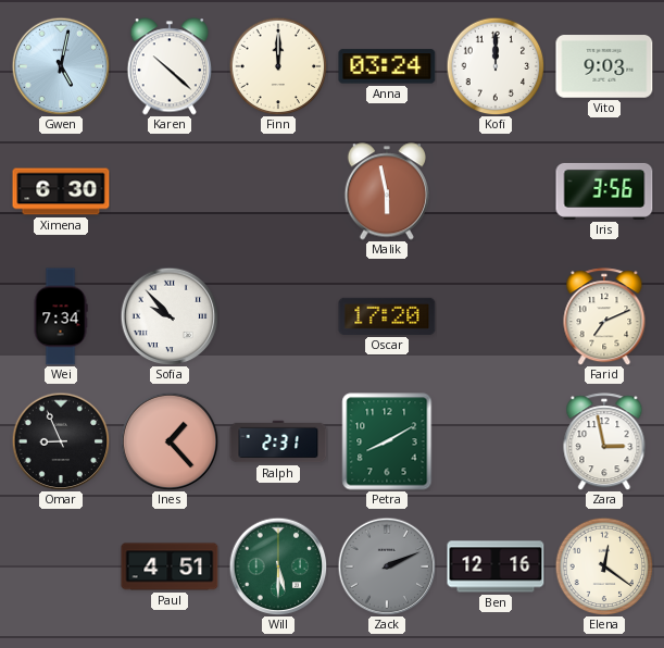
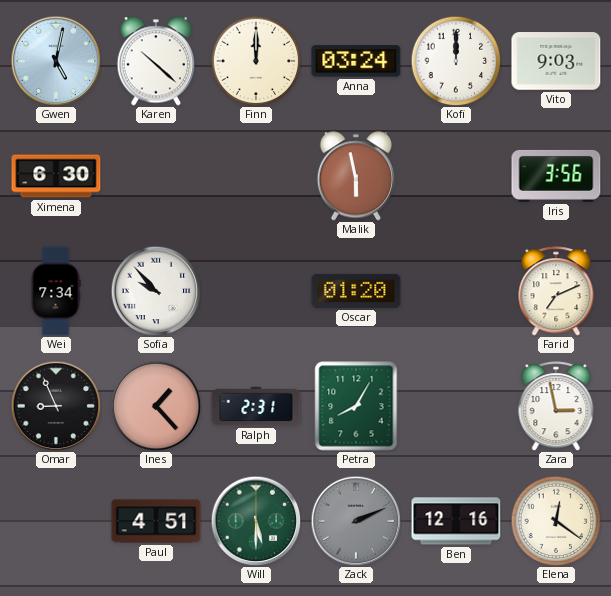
Oscar: 17:20 -> 01:20
Petra: 8:10 -> 8:05
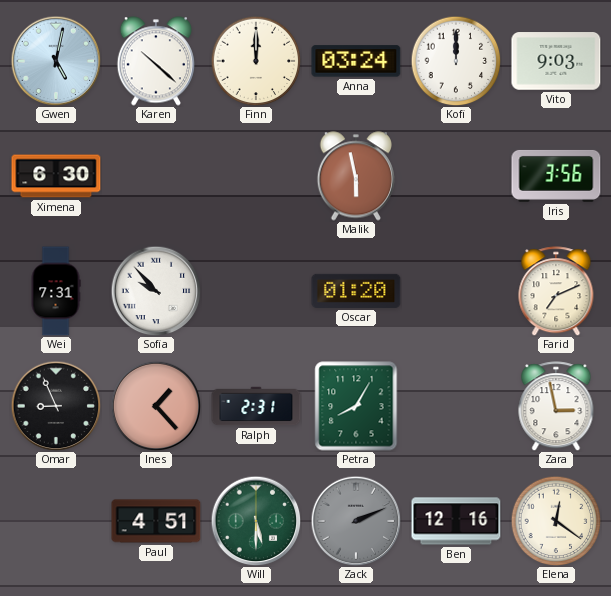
Wei: 7:34 -> 7:31
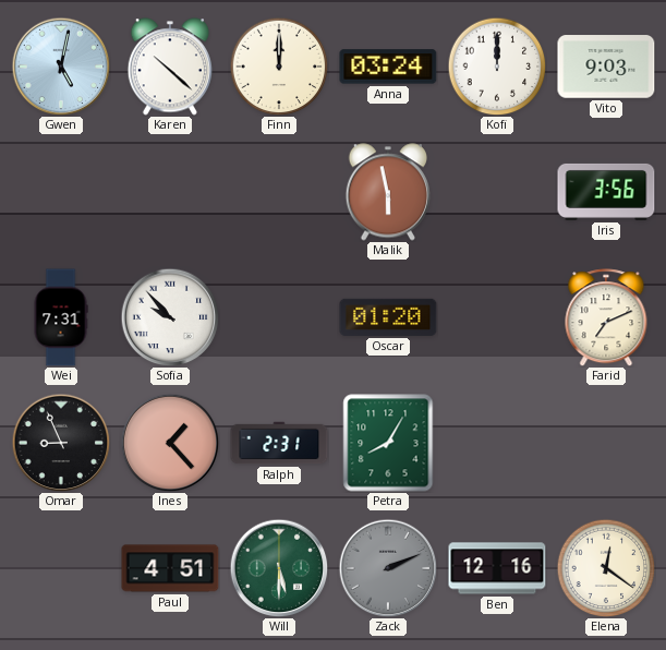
Ximena: 6:30 -> none
Zara: 2:58 -> none
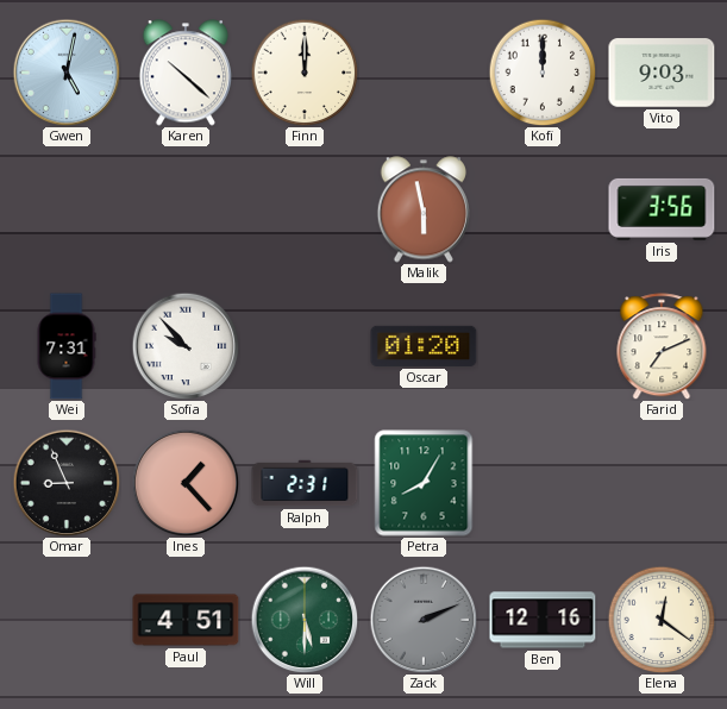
Anna: 03:24 -> none
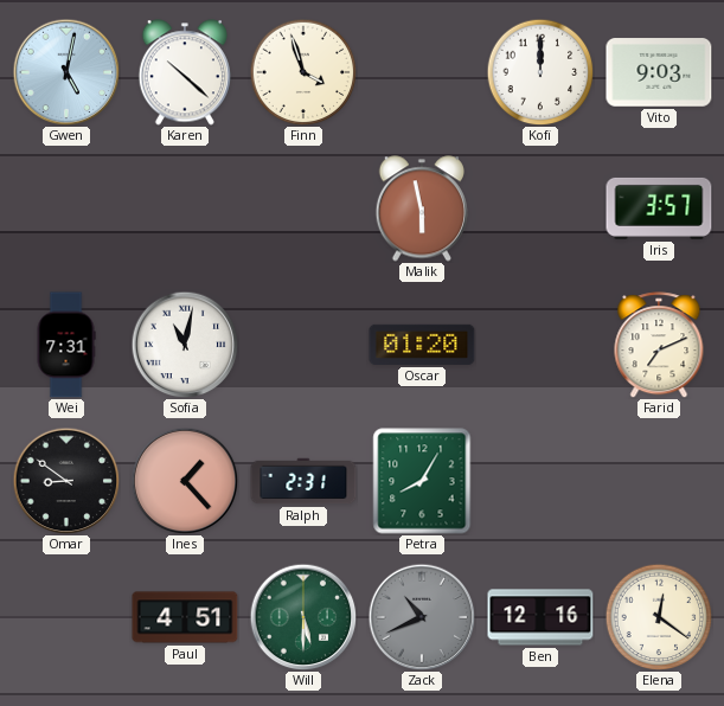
Finn: 12:00 -> 3:57
Iris: 3:56 -> 3:57
Sofia: 9:53 -> 11:02
Omar: 8:56 -> 8:51
Zack: 2:11 -> 10:41
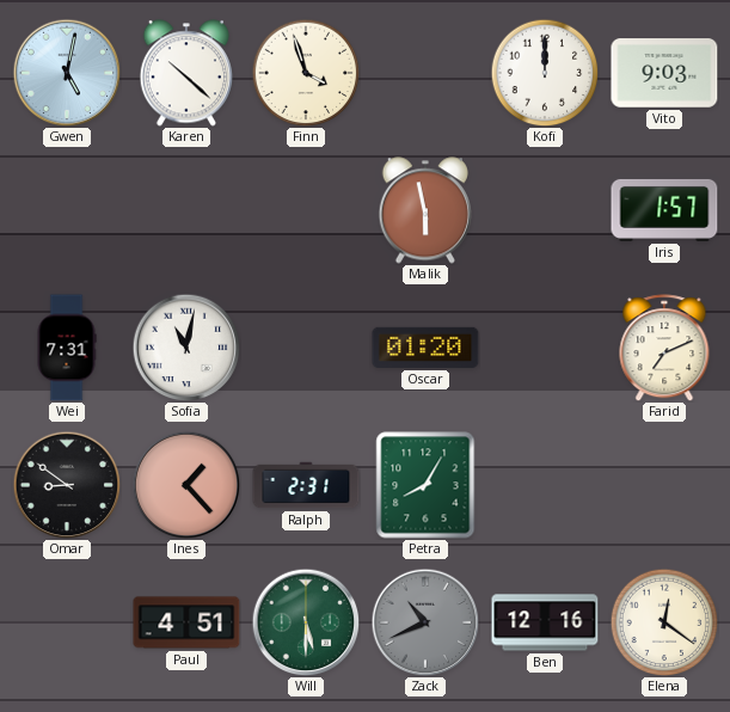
Iris: 3:57 -> 1:57
